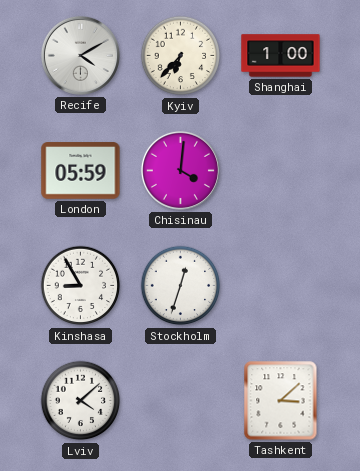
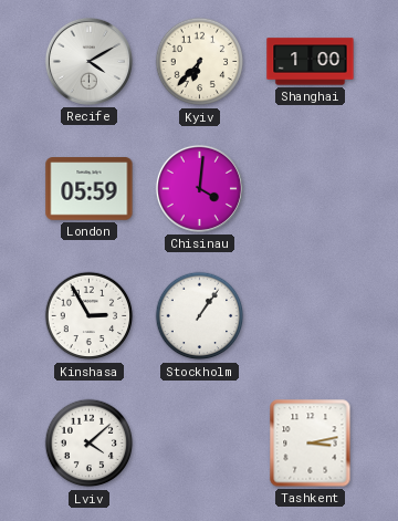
Kinshasa: 8:55 -> 2:55
Stockholm: 12:33 -> 1:06
Tashkent: 3:08 -> 3:13
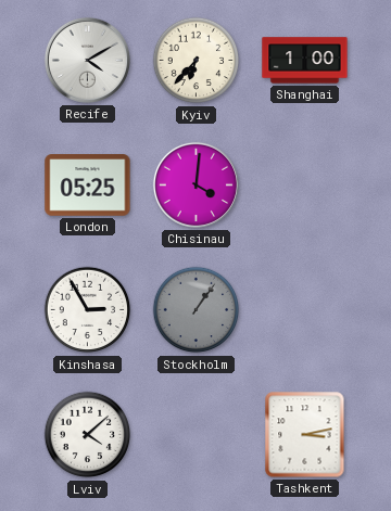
London: 05:59 -> 05:25
Stockholm dial: white -> grey
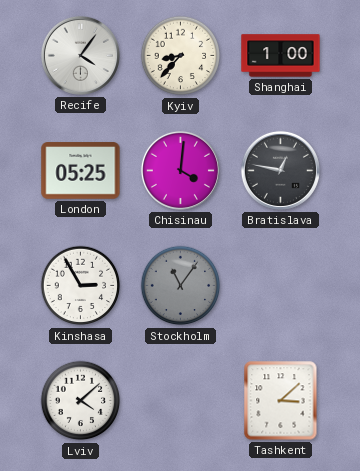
Recife: 4:10 -> 4:06
Kyiv: 6:37 -> 8:37
Bratislava: none -> 12:47
Stockholm: 1:06 -> 11:06
Tashkent: 3:13 -> 3:08
